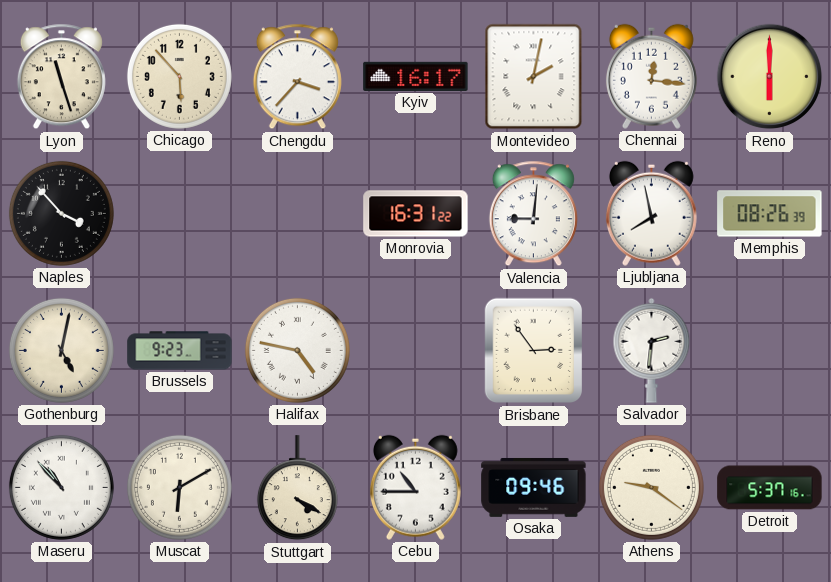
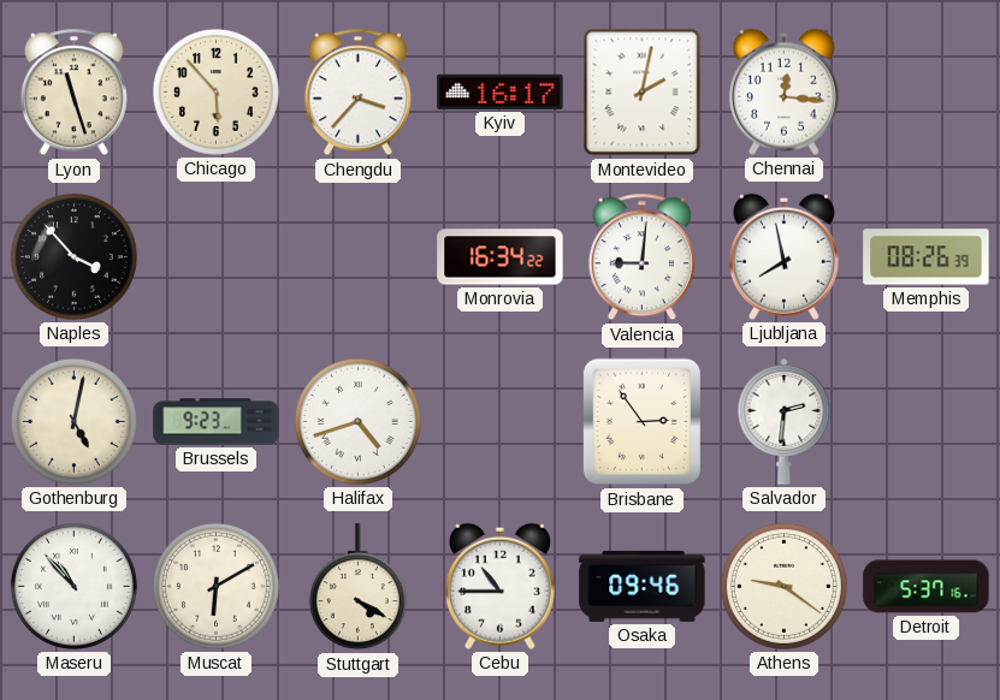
Reno: 6:00 -> none
Monrovia: 16:31 -> 16:34
Halifax: 4:47 -> 4:42
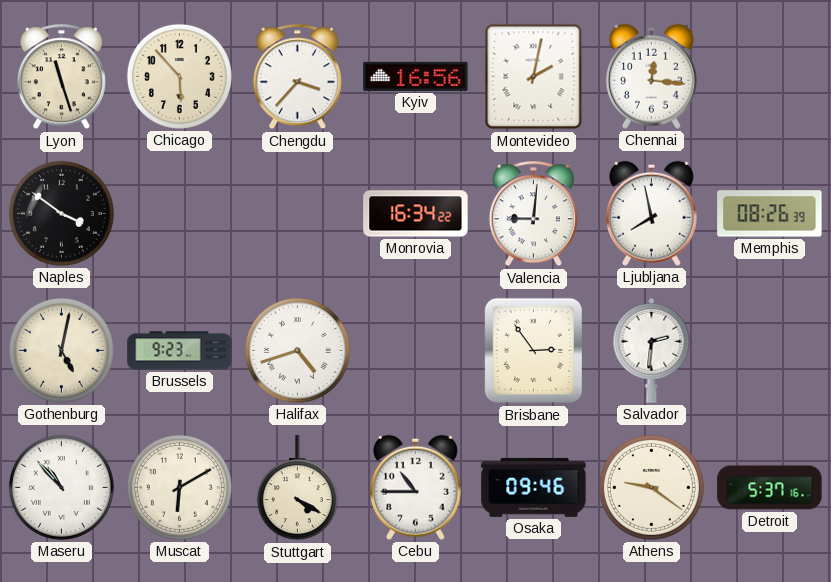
Kyiv: 16:17 -> 16:56
Naples: 3:53 -> 3:51
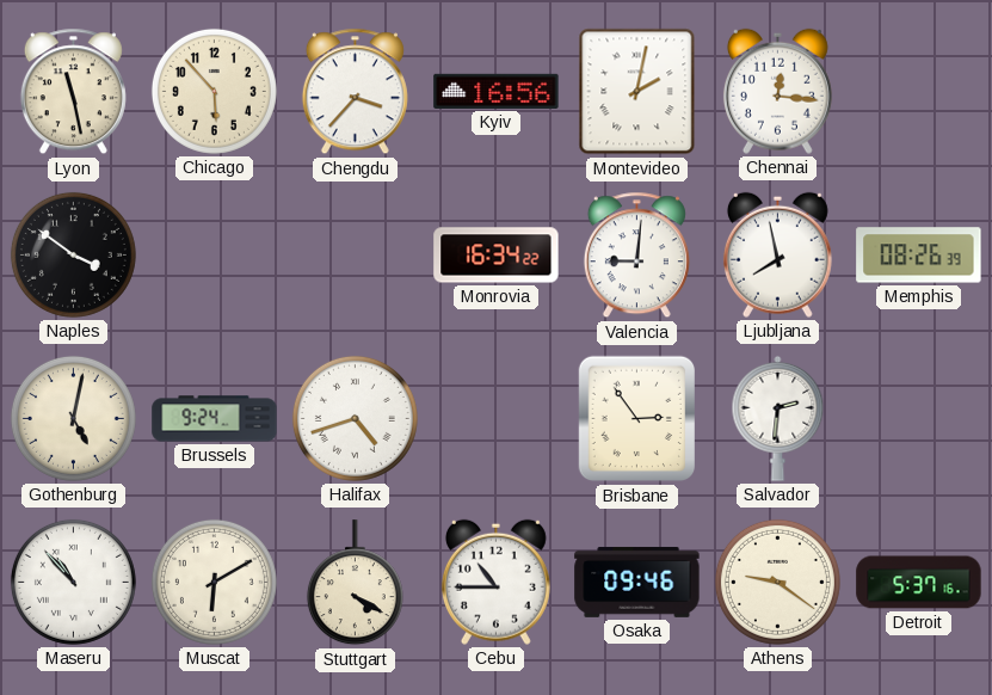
Lyon: 11:27 -> 11:28
Brussels: 9:23 -> 9:24
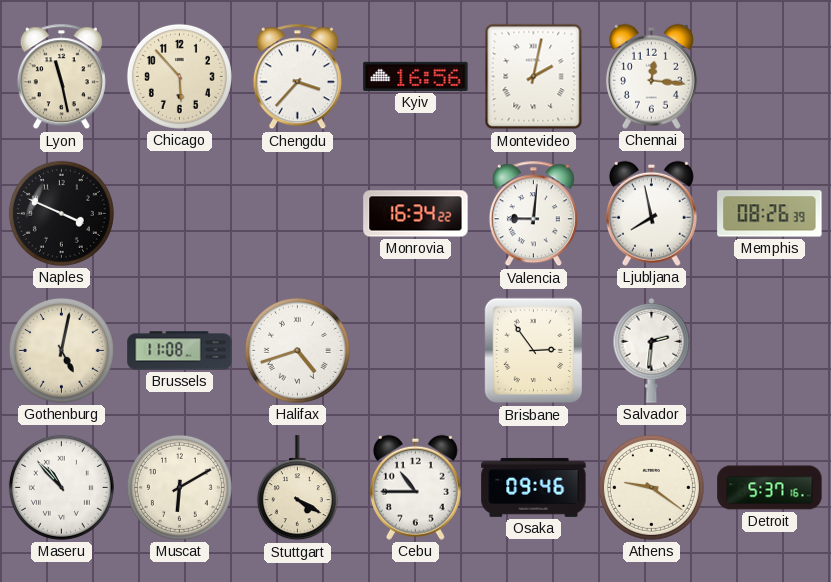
Naples: 3:51 -> 3:49
Brussels: 9:24 -> 11:08
